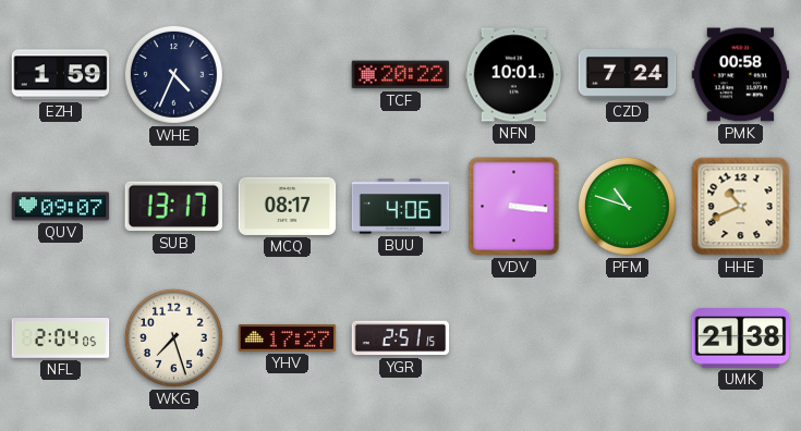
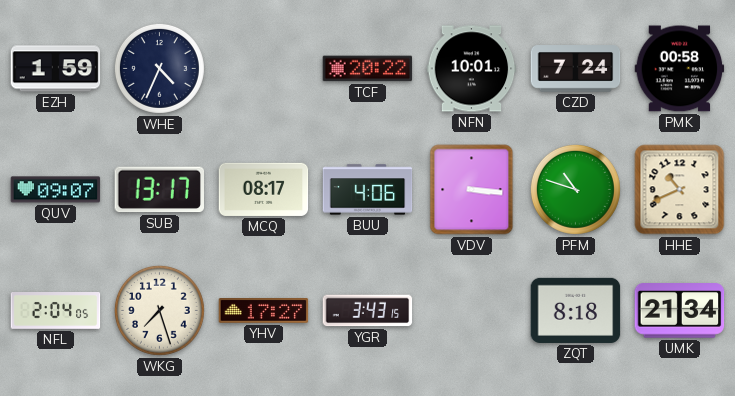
YGR: 2:51 -> 3:43
ZQT: none -> 8:18
UMK: 21:38 -> 21:34
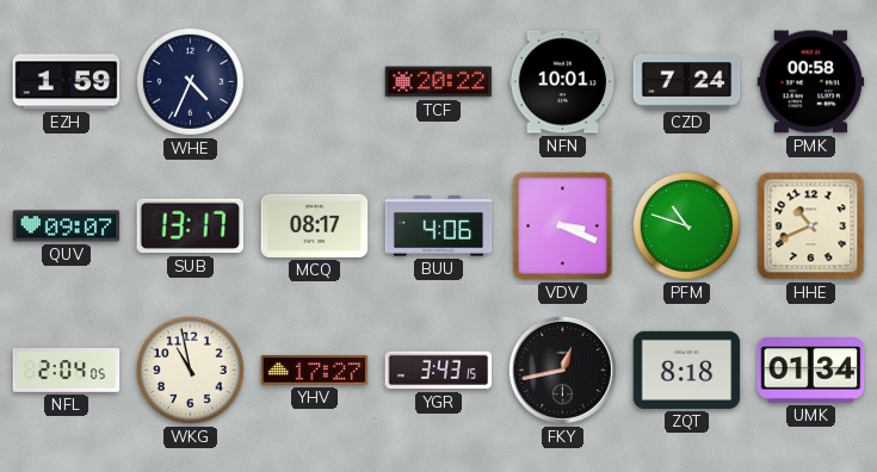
VDV: 3:16 -> 3:19
WKG: 7:27 -> 10:58
FKY: none -> 12:43
UMK: 21:34 -> 01:34
